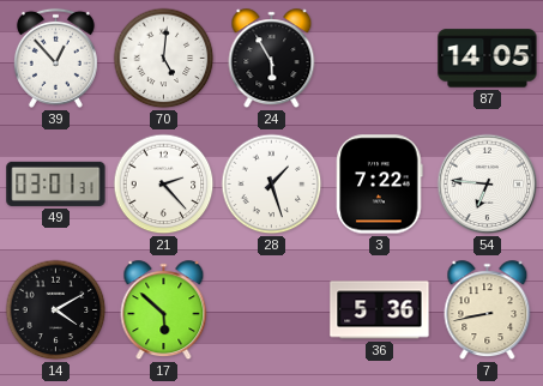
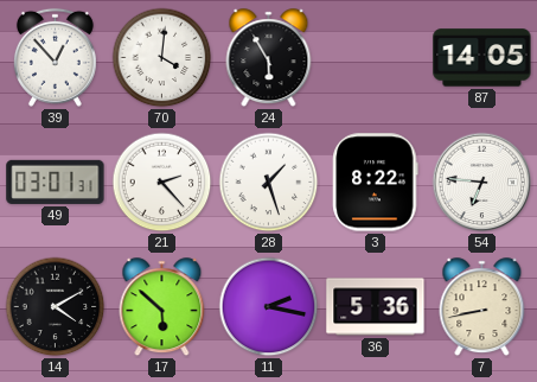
70: 5:01 -> 4:01
3: 7:22 -> 8:22
11: none -> 2:17
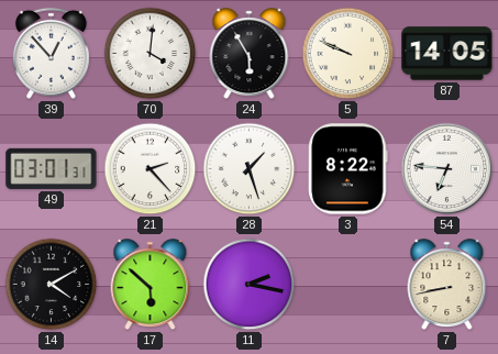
5: none -> 9:49
36: 5:36 -> none
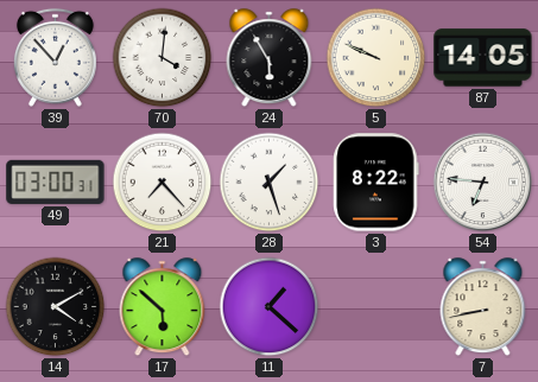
49: 03:01 -> 03:00
21: 2:23 -> 7:23
11: 2:17 -> 1:22
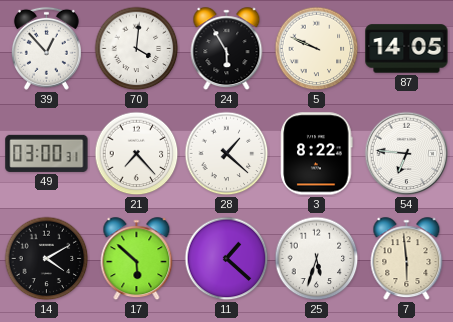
28: 1:27 -> 1:22
25: none -> 5:33
7: 8:43 -> 5:59
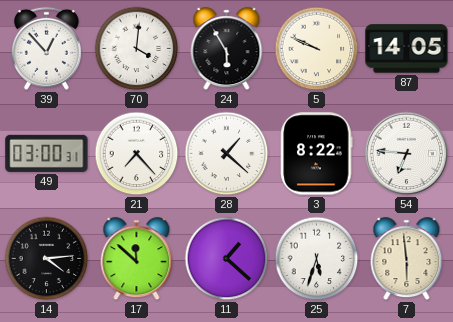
14: 4:10 -> 4:14
17: 5:52 -> 11:52
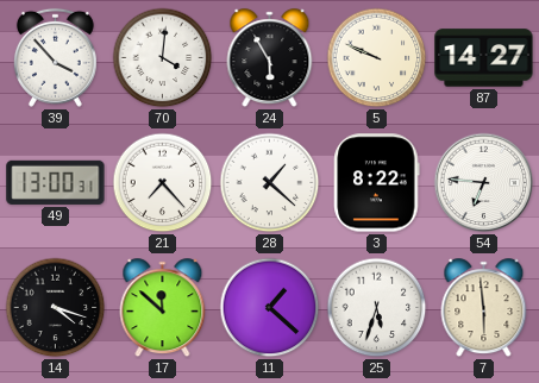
39: 12:53 -> 3:53
87: 14:05 -> 14:27
49: 03:00 -> 13:00
14: 4:14 -> 4:18
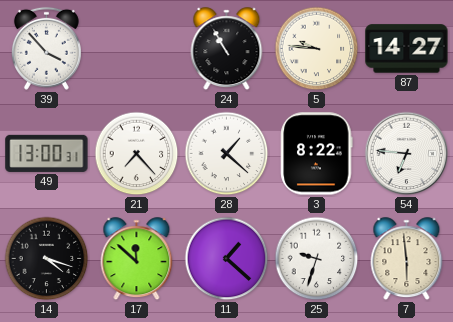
70: 4:01 -> none
24: 5:55 -> 10:55
5: 9:49 -> 9:46
25: 5:33 -> 9:33
